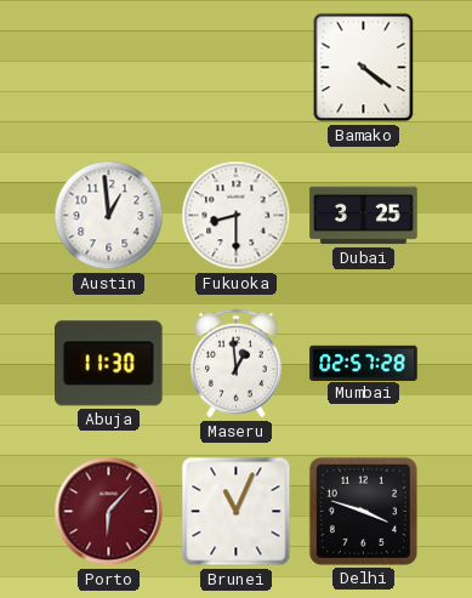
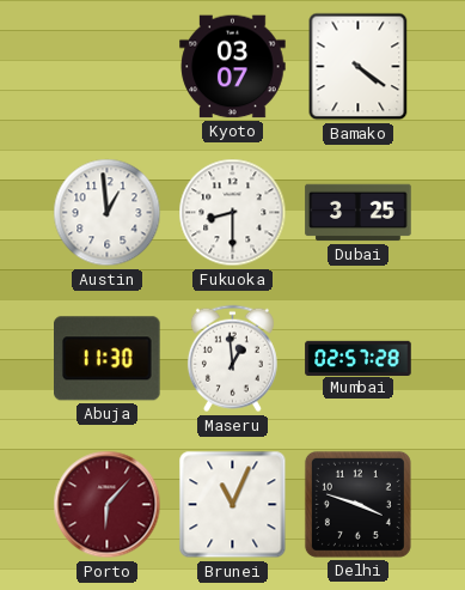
Kyoto: none -> 03:07
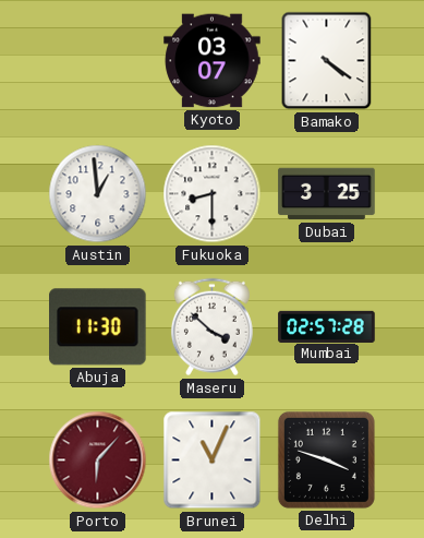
Maseru: 12:59 -> 3:52
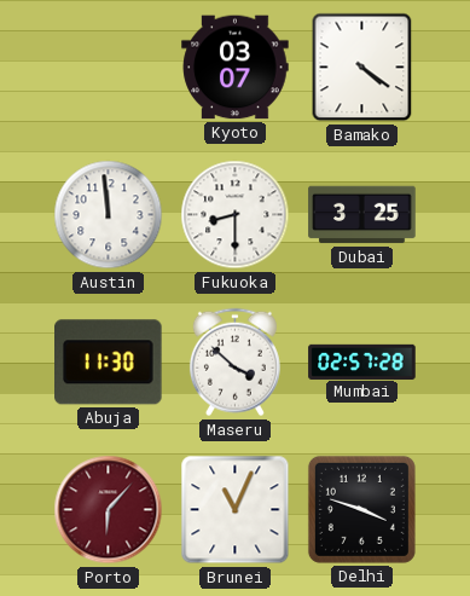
Austin: 12:59 -> 11:59
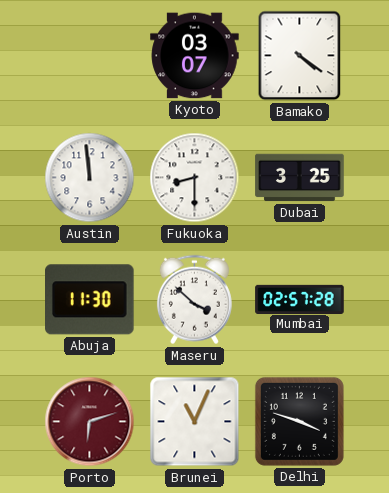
Porto: 6:07 -> 6:12
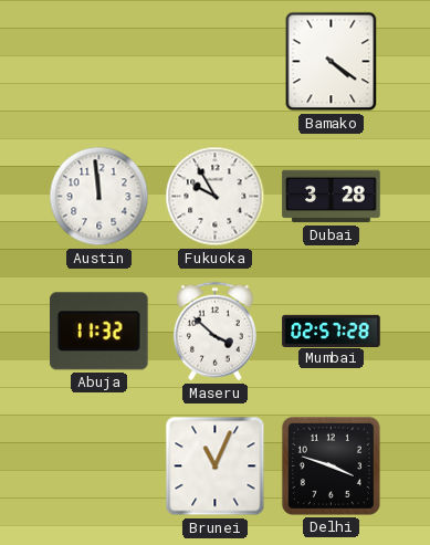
Kyoto: 03:07 -> none
Fukuoka: 8:30 -> 9:55
Dubai: 3:25 -> 3:28
Abuja: 11:30 -> 11:32
Porto: 6:12 -> none
